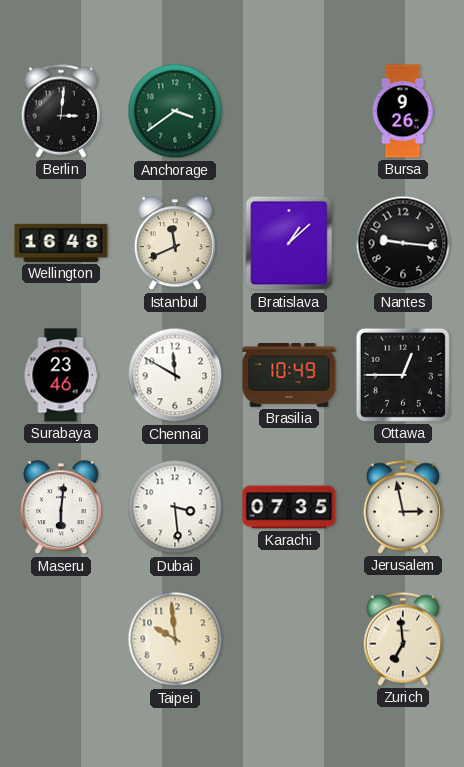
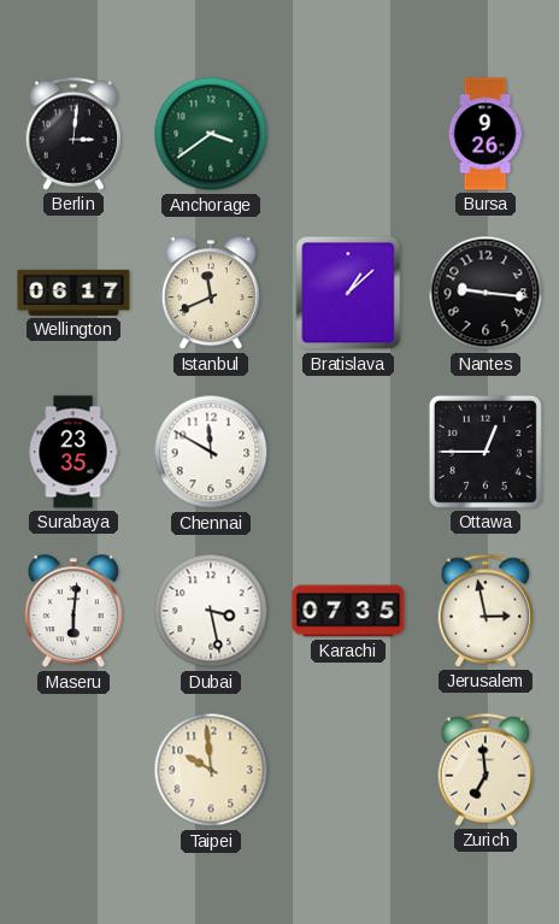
Wellington: 16:48 -> 06:17
Surabaya: 23:46 -> 23:35
Brasilia: 10:49 -> none
Dubai: 3:29 -> 3:28
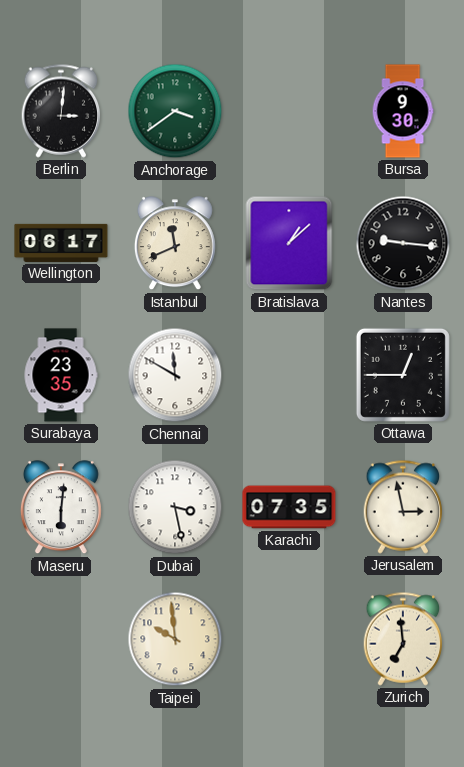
Bursa: 9:26 -> 9:30
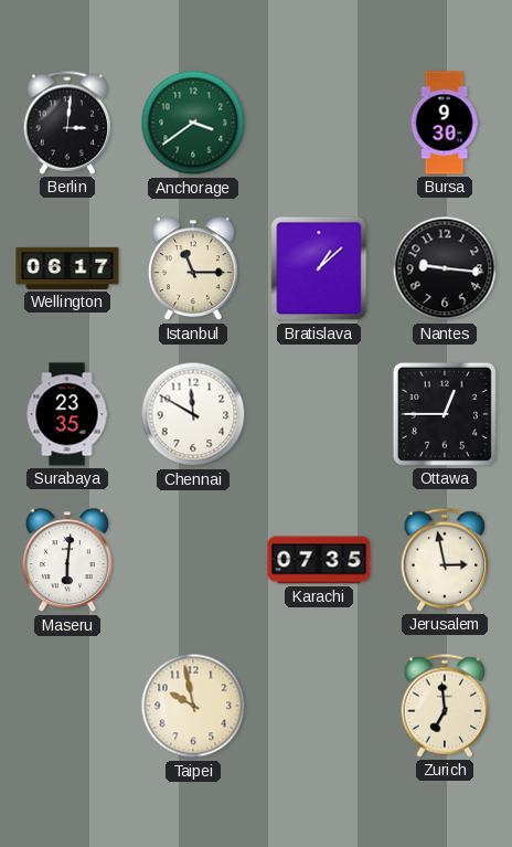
Istanbul: 11:41 -> 11:15
Dubai: 3:28 -> none
Taipei: 9:59 -> 9:58
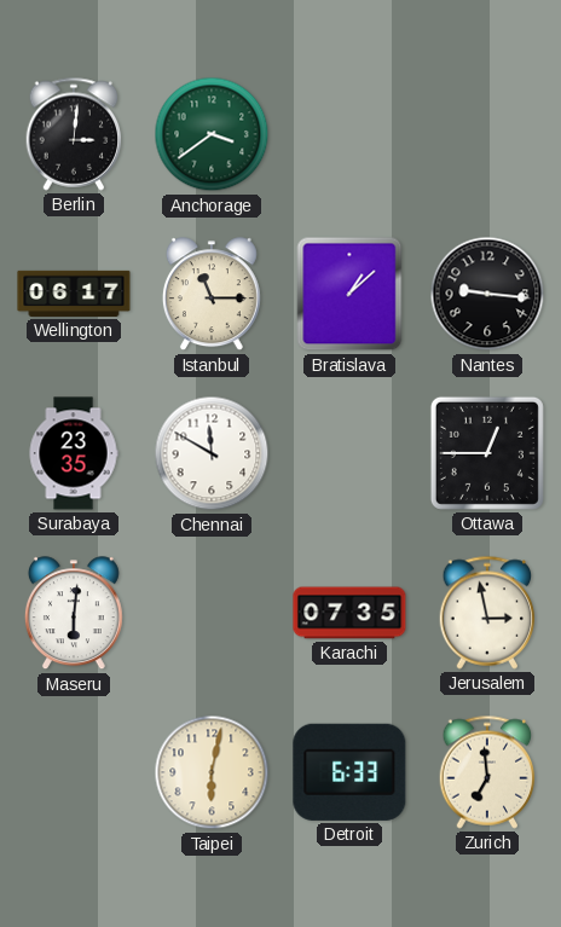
Bursa: 9:30 -> none
Taipei: 9:58 -> 6:02
Detroit: none -> 6:33
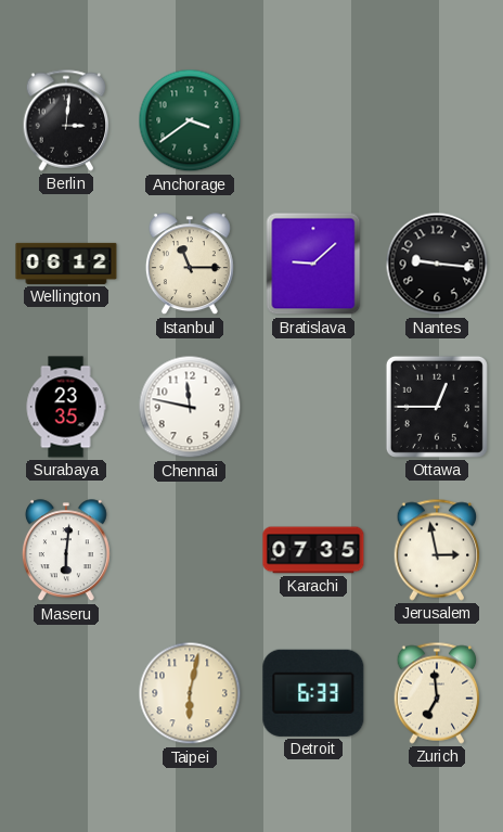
Wellington: 06:17 -> 06:12
Bratislava: 1:08 -> 9:08
Chennai: 11:50 -> 11:47
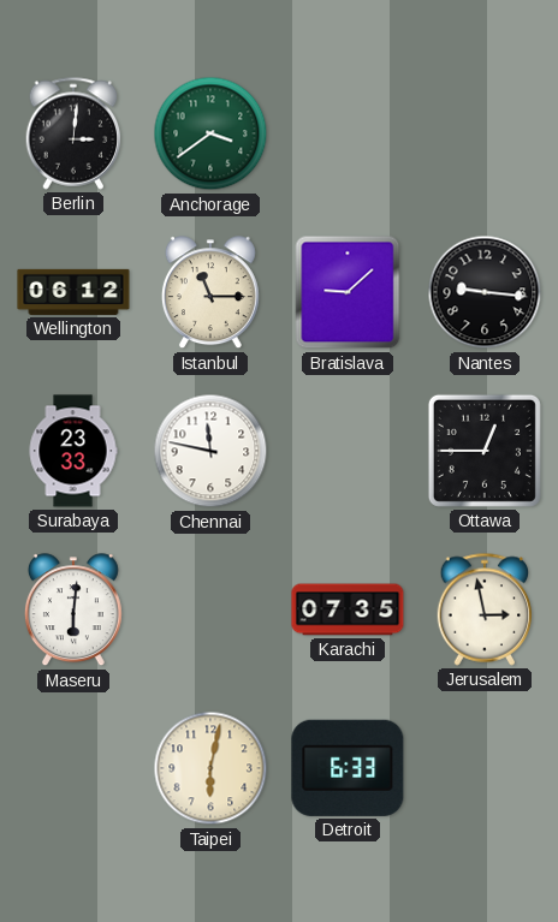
Surabaya: 23:35 -> 23:33
Zurich: 6:59 -> none
